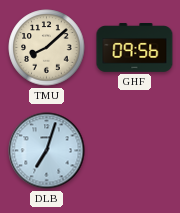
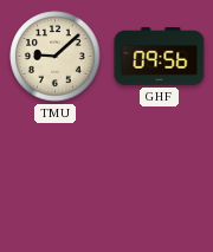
TMU: 8:08 -> 9:08
DLB: 7:03 -> none
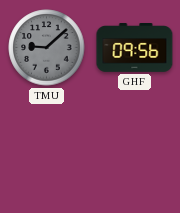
TMU dial: cream -> grey
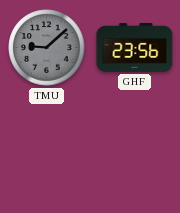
GHF: 09:56 -> 23:56
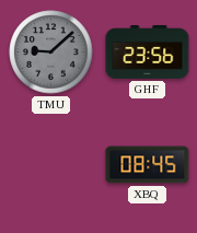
XBQ: none -> 08:45
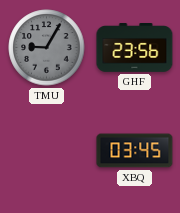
TMU: 9:08 -> 9:05
XBQ: 08:45 -> 03:45
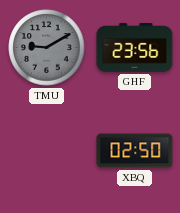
TMU: 9:05 -> 9:10
XBQ: 03:45 -> 02:50
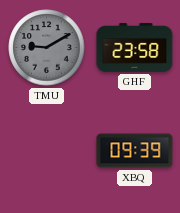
GHF: 23:56 -> 23:58
XBQ: 02:50 -> 09:39
